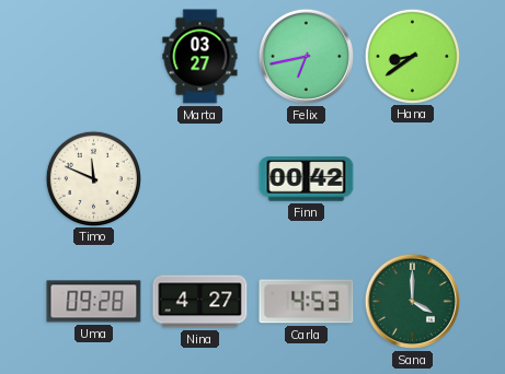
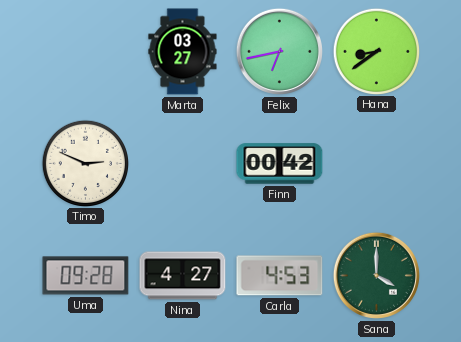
Timo: 11:49 -> 2:49
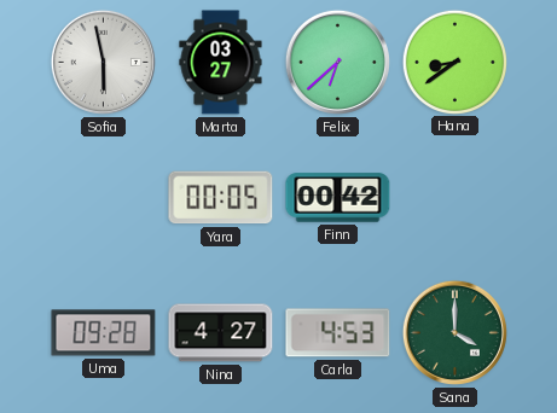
Sofia: none -> 5:58
Felix: 6:43 -> 6:38
Timo: 2:49 -> none
Yara: none -> 00:05
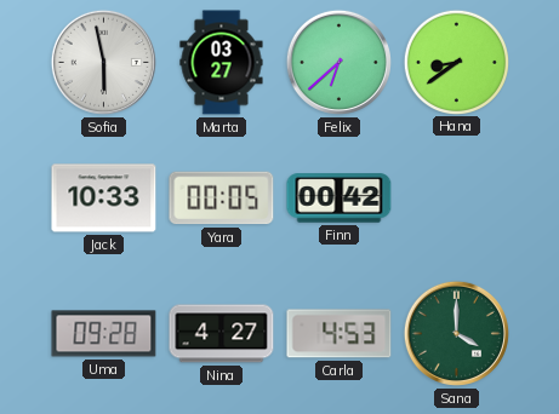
Jack: none -> 10:33
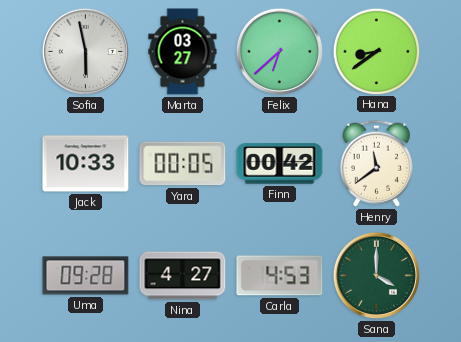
Henry: none -> 11:39
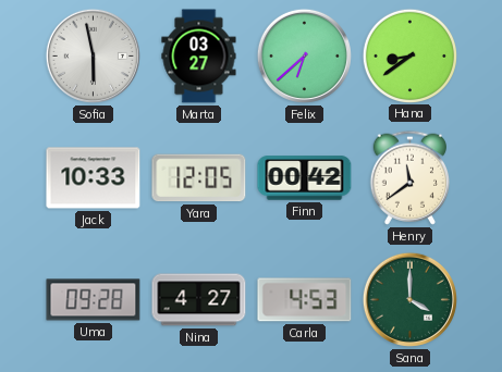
Yara: 00:05 -> 12:05
